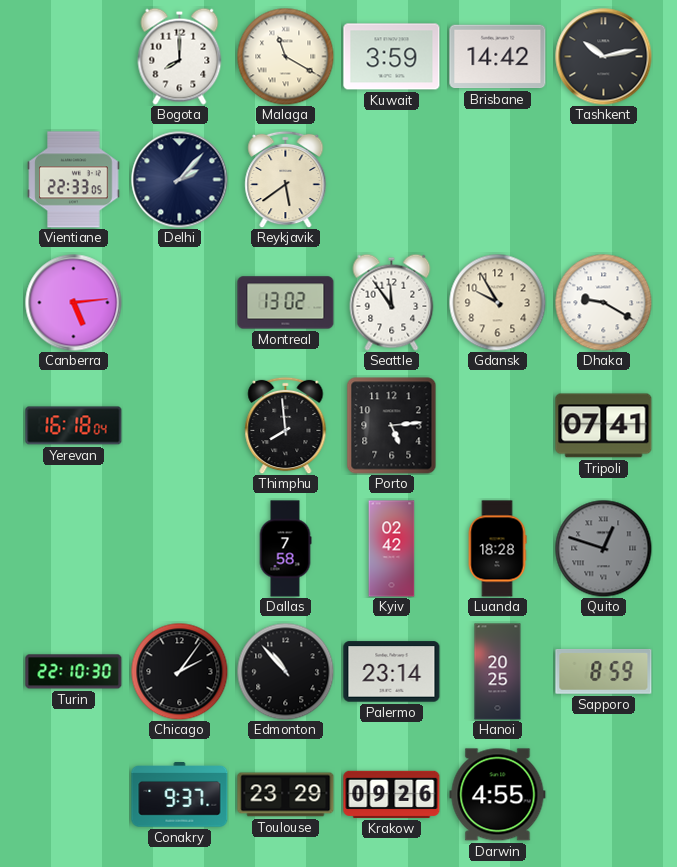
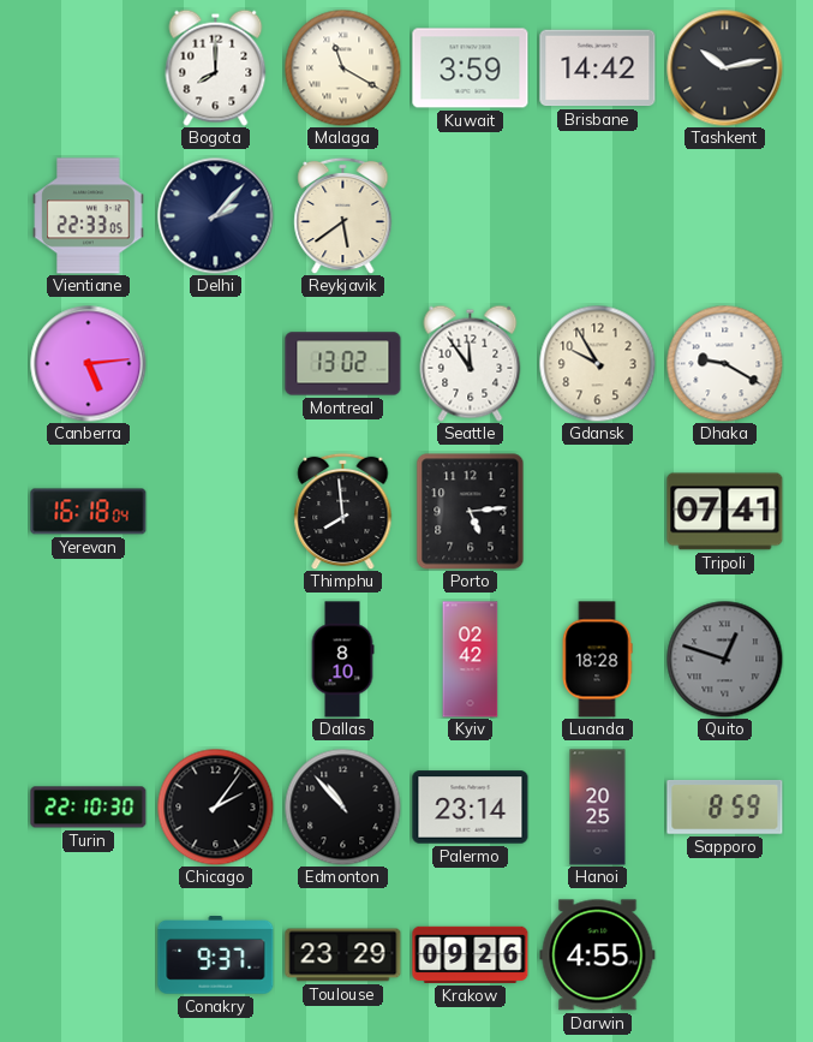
Dallas: 7:58 -> 8:10
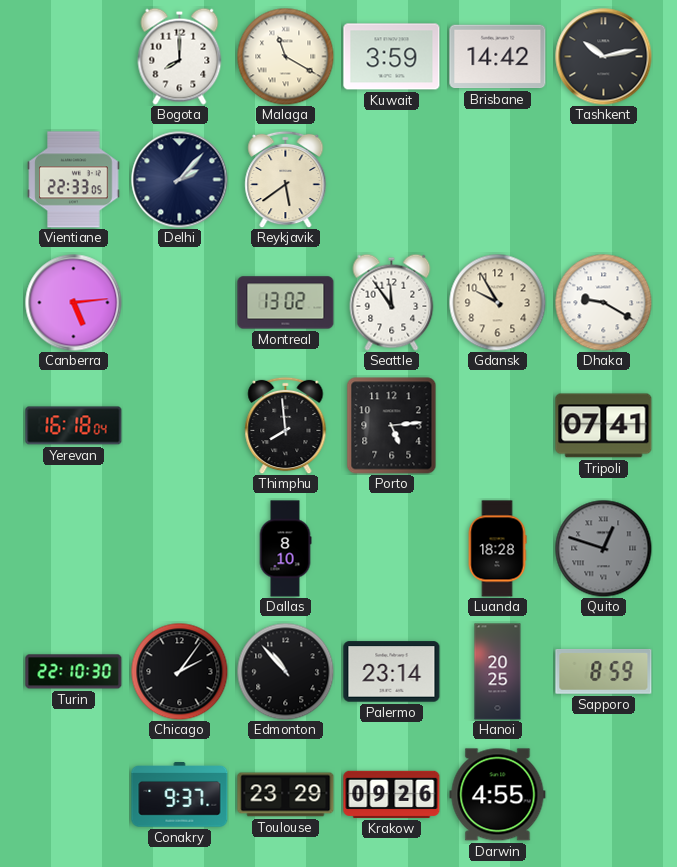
Kyiv: 02:42 -> none
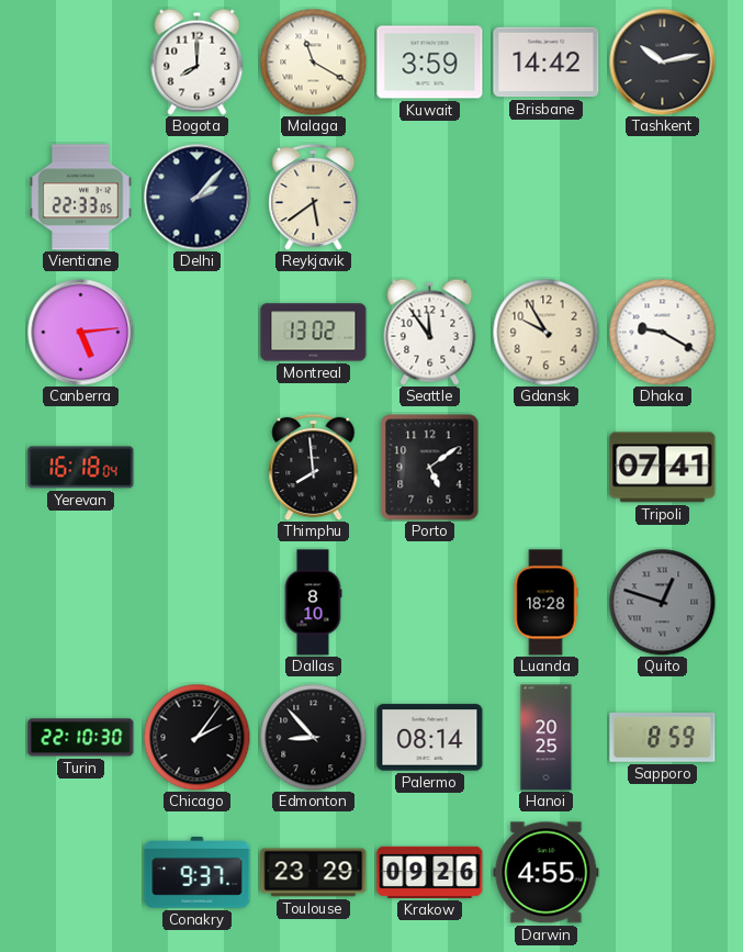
Porto: 5:14 -> 5:09
Edmonton: 10:53 -> 8:53
Palermo: 23:14 -> 08:14
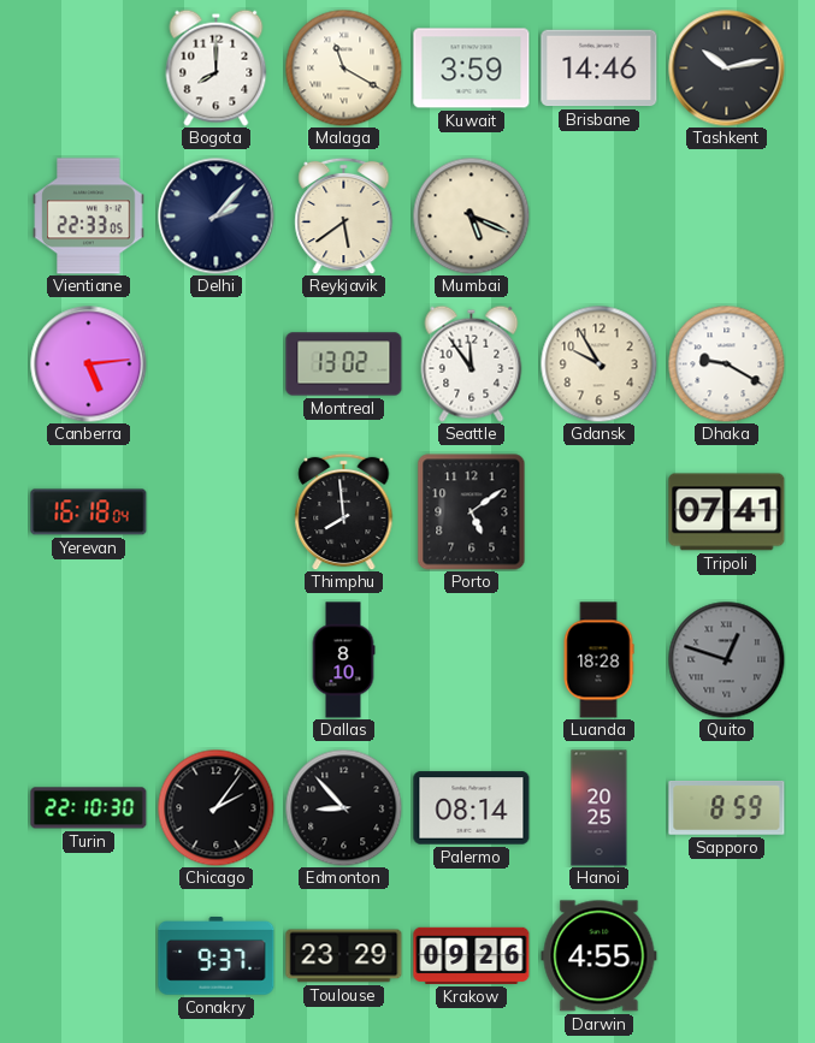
Brisbane: 14:42 -> 14:46
Mumbai: none -> 5:19
